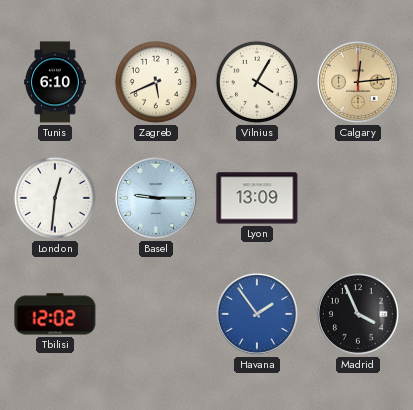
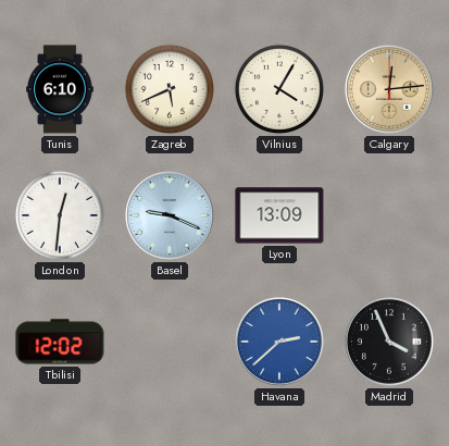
Basel: 9:15 -> 9:19
Havana: 1:54 -> 2:38
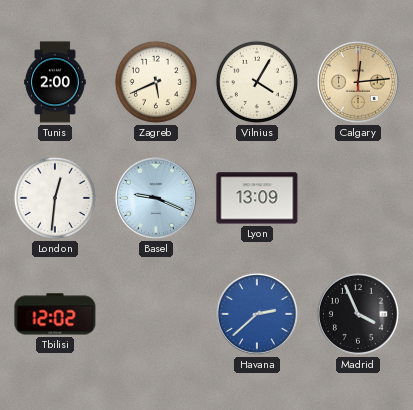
Tunis: 6:10 -> 2:00
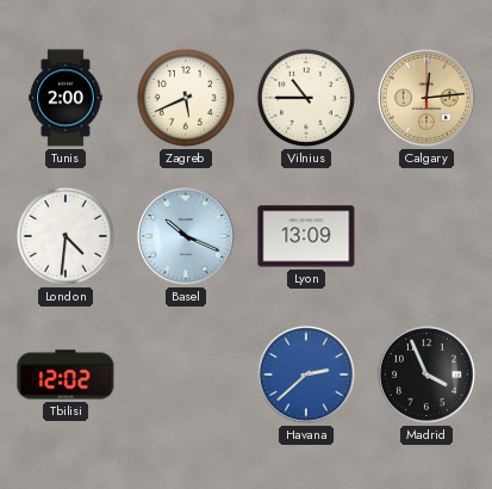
Vilnius: 4:05 -> 10:45
London: 12:31 -> 4:31
Basel: 9:19 -> 10:19
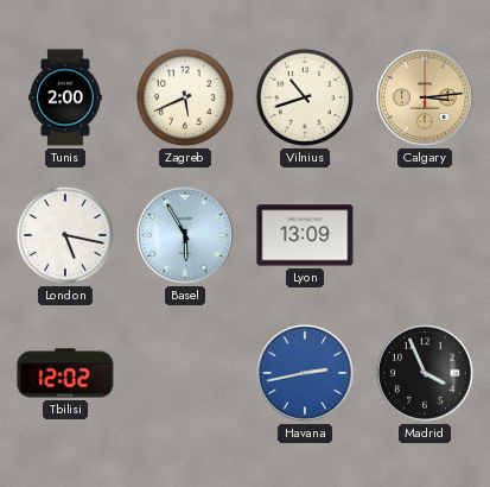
Vilnius: 10:45 -> 10:42
Calgary: 12:14 -> 3:14
London: 4:31 -> 5:17
Basel: 10:19 -> 5:55
Havana: 2:38 -> 2:43
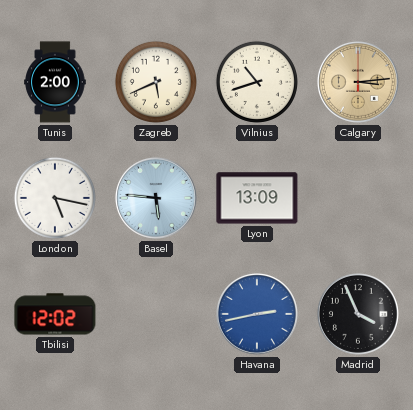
Basel: 5:55 -> 5:46
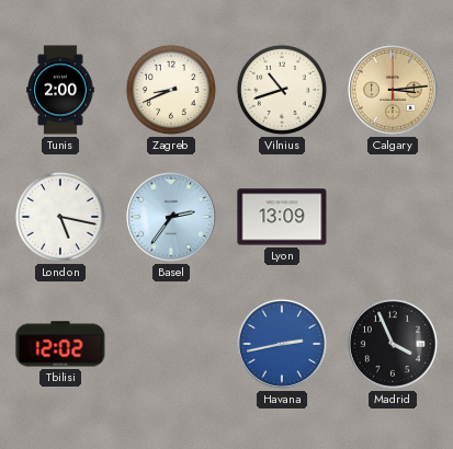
Zagreb: 5:41 -> 8:41
Basel: 5:46 -> 2:36
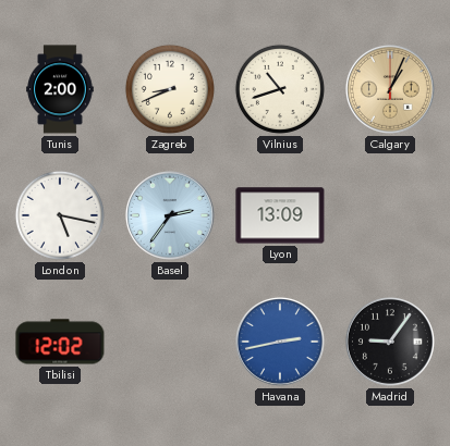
Calgary: 3:14 -> 1:04
Madrid: 3:56 -> 9:06
